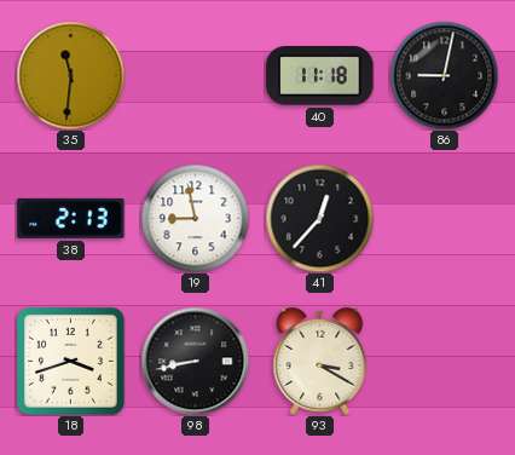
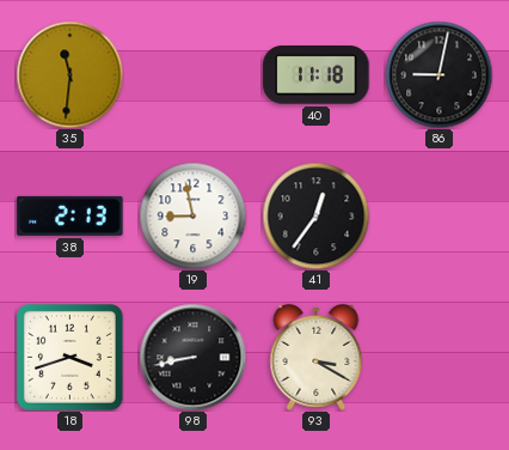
41: 12:37 -> 12:36
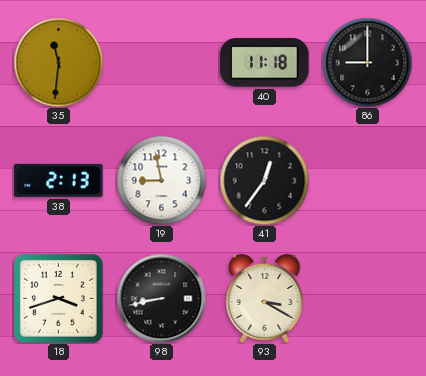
86: 9:02 -> 9:00
